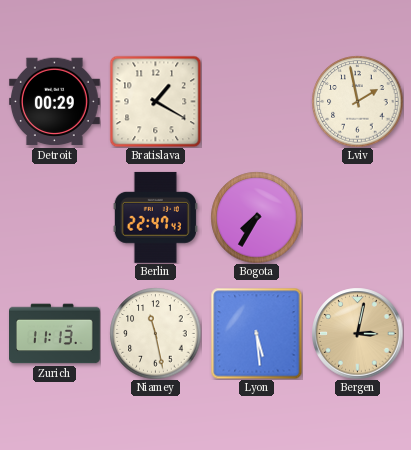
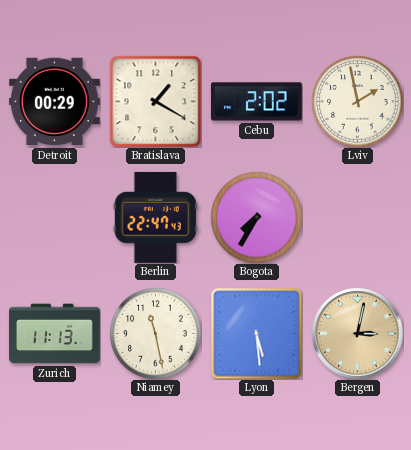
Cebu: none -> 2:02
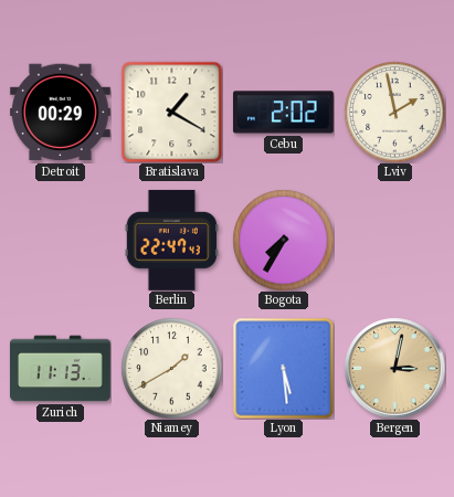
Niamey: 11:28 -> 1:40
